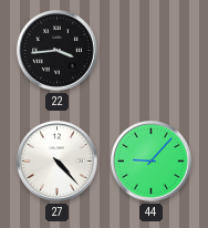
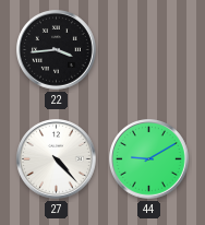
44: 9:07 -> 9:10
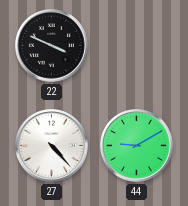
22: 3:44 -> 3:49
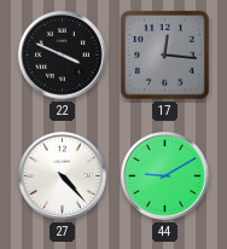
17: none -> 12:16
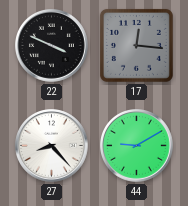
27: 4:23 -> 8:23
